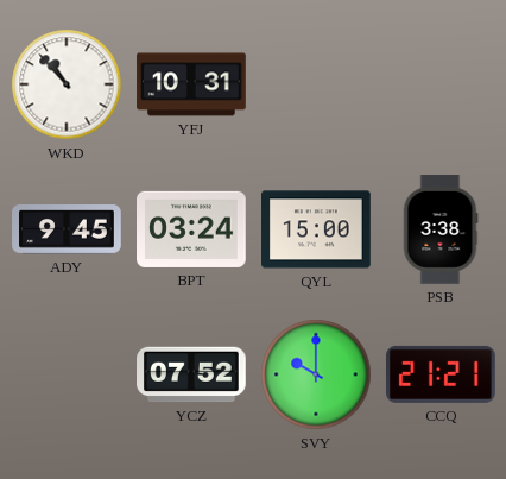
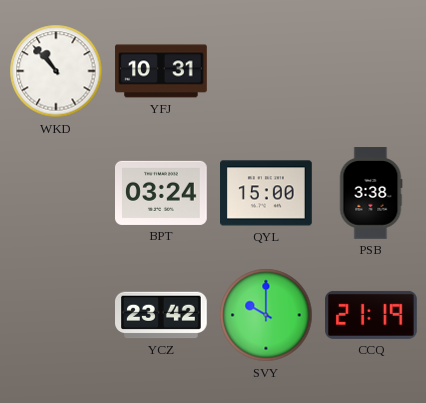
ADY: 9:45 -> none
YCZ: 07:52 -> 23:42
CCQ: 21:21 -> 21:19
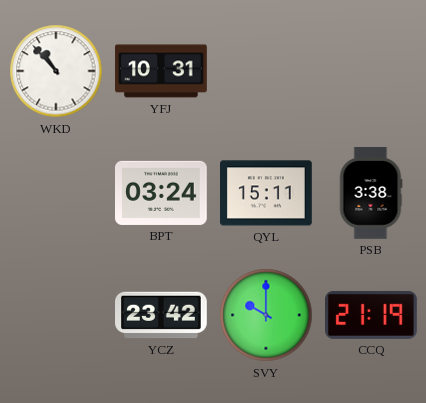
QYL: 15:00 -> 15:11
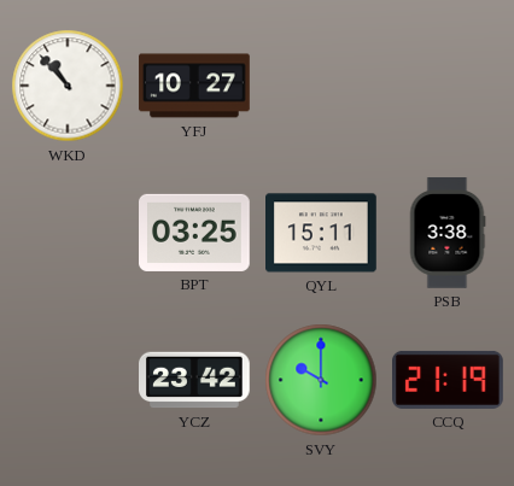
YFJ: 10:31 -> 10:27
BPT: 03:24 -> 03:25
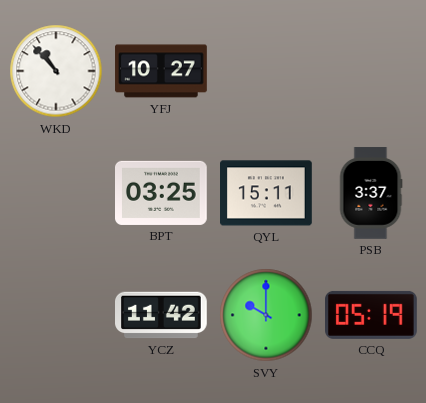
PSB: 3:38 -> 3:37
YCZ: 23:42 -> 11:42
CCQ: 21:19 -> 05:19
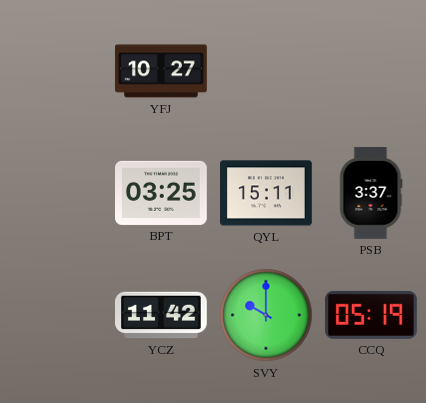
WKD: 10:53 -> none
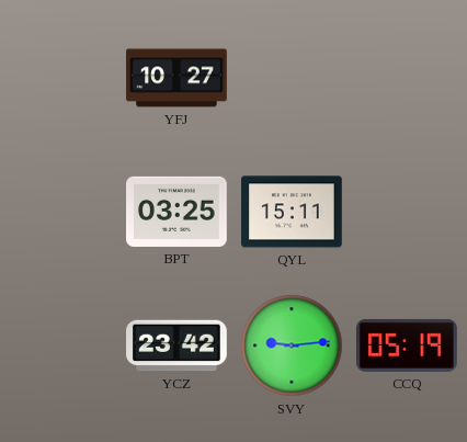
PSB: 3:37 -> none
YCZ: 11:42 -> 23:42
SVY: 10:00 -> 9:14
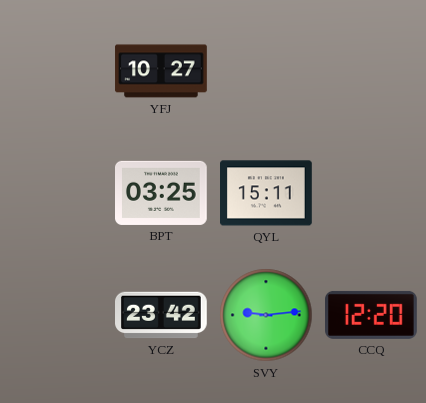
CCQ: 05:19 -> 12:20
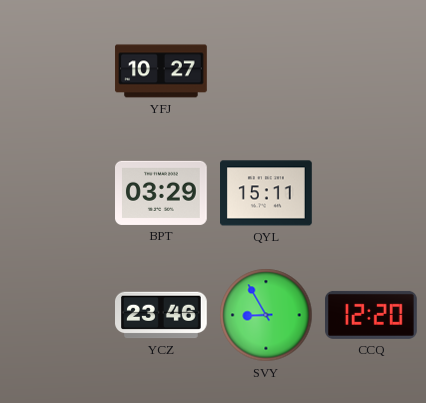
BPT: 03:25 -> 03:29
YCZ: 23:42 -> 23:46
SVY: 9:14 -> 8:55
